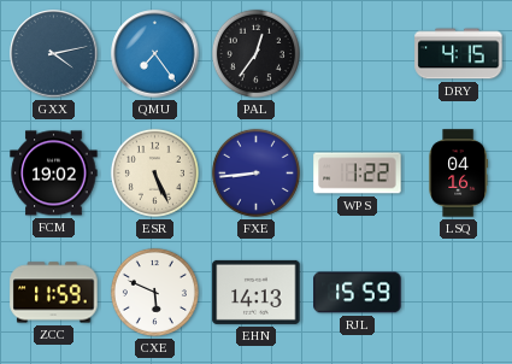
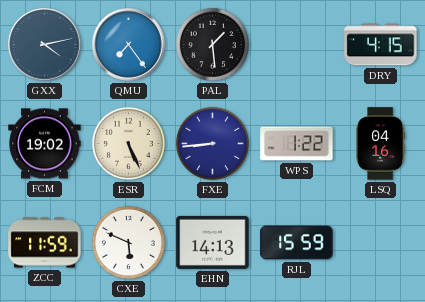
PAL: 12:36 -> 1:29
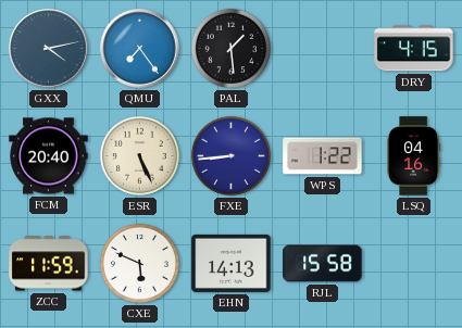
FCM: 19:02 -> 20:40
RJL: 15:59 -> 15:58
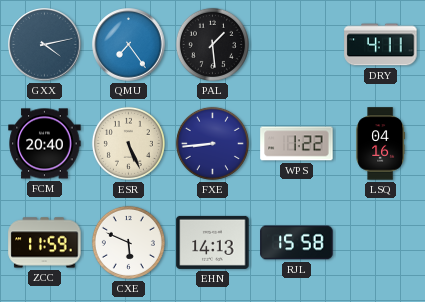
DRY: 4:15 -> 4:11
